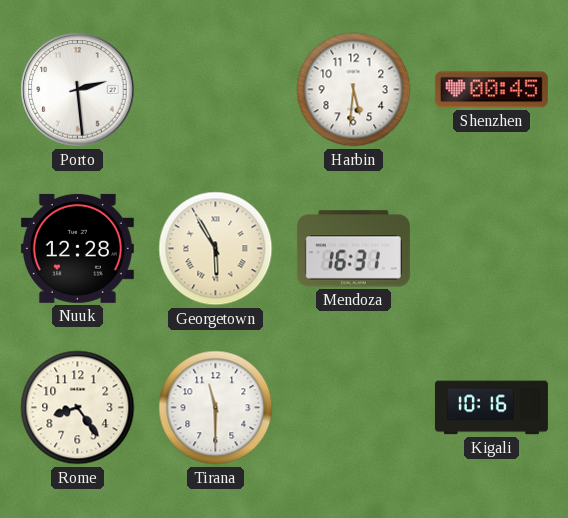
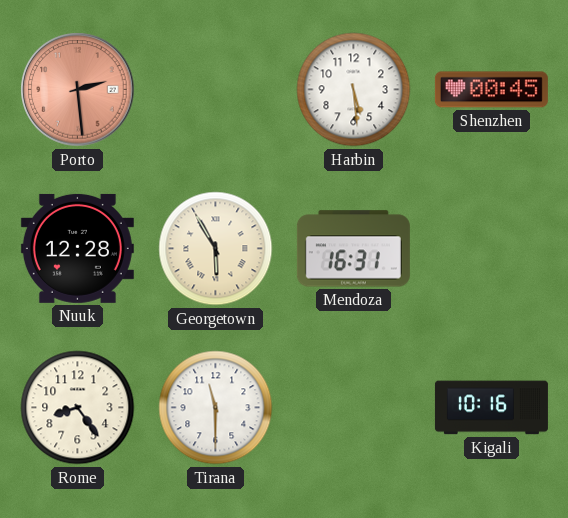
Porto dial: white -> salmon
Harbin: 5:31 -> 5:29
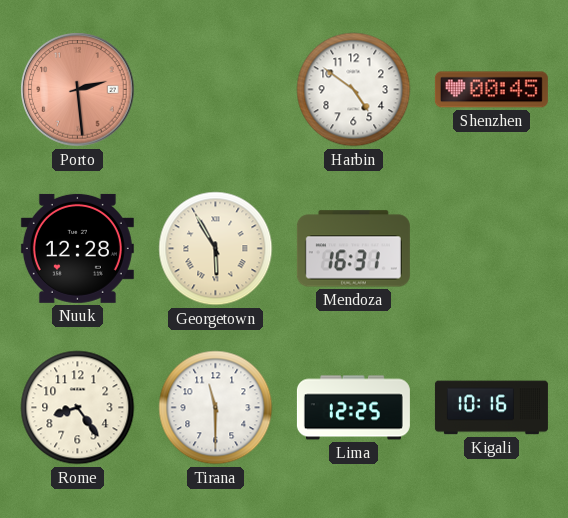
Harbin: 5:29 -> 4:51
Lima: none -> 12:25
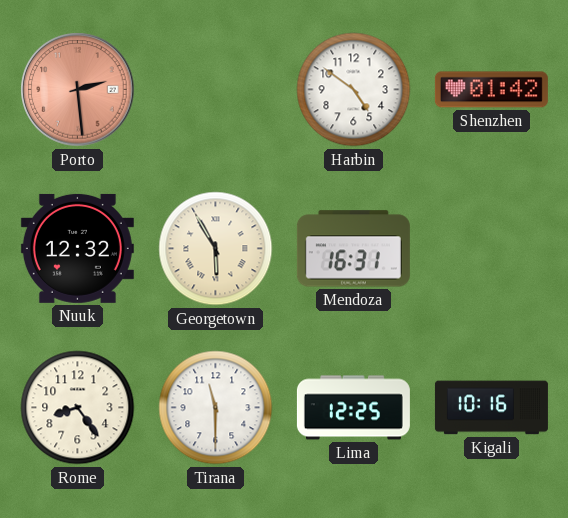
Shenzhen: 00:45 -> 01:42
Nuuk: 12:28 -> 12:32
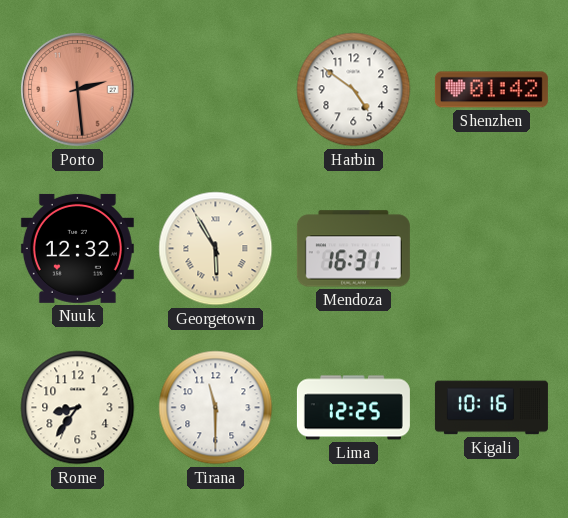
Rome: 8:24 -> 8:36
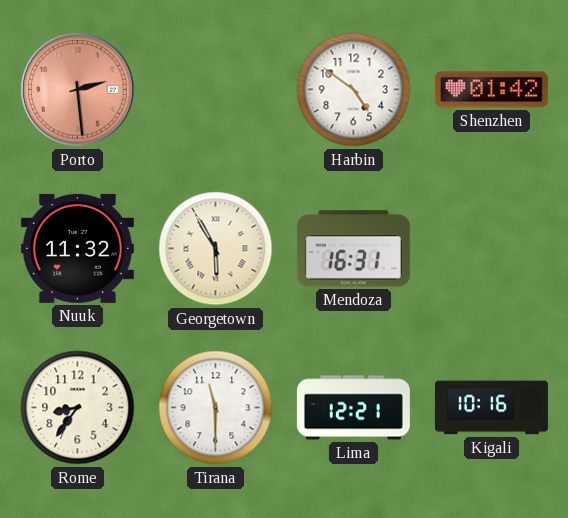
Nuuk: 12:32 -> 11:32
Lima: 12:25 -> 12:21
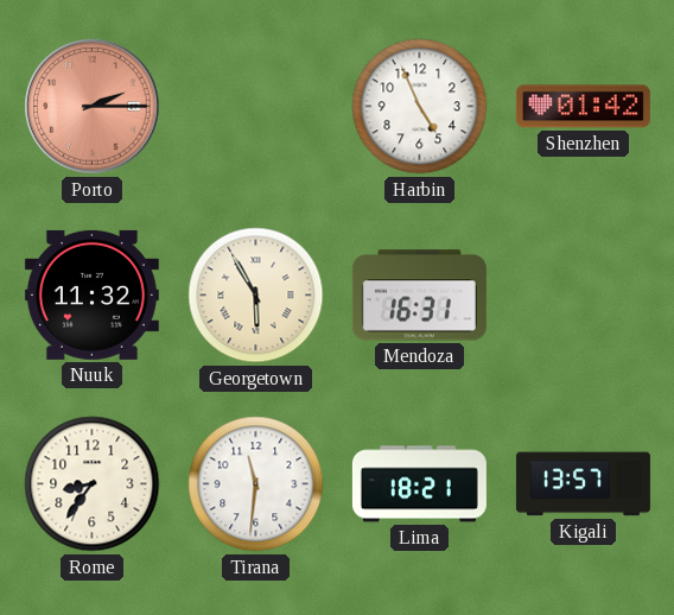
Porto: 2:29 -> 2:15
Harbin: 4:51 -> 4:56
Tirana: 11:30 -> 11:31
Lima: 12:21 -> 18:21
Kigali: 10:16 -> 13:57
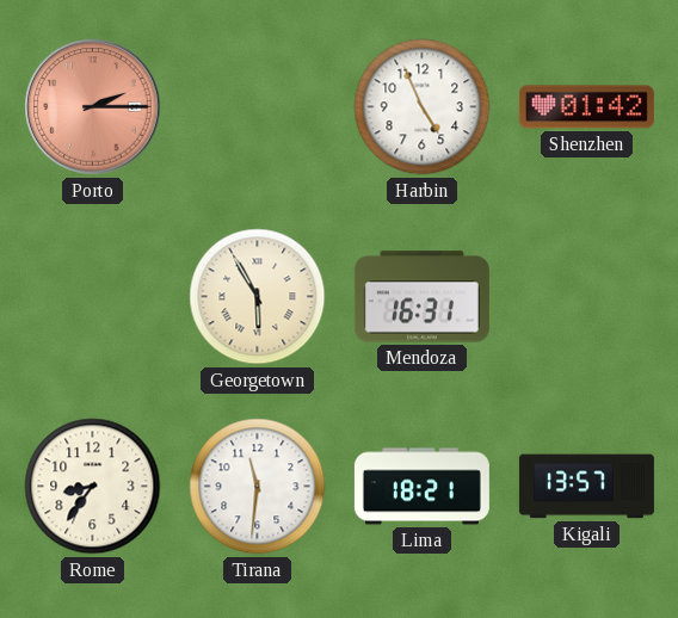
Nuuk: 11:32 -> none
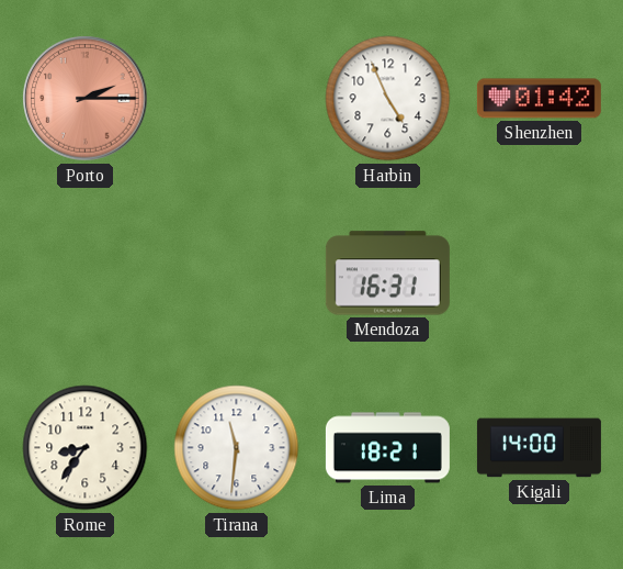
Georgetown: 5:55 -> none
Kigali: 13:57 -> 14:00
